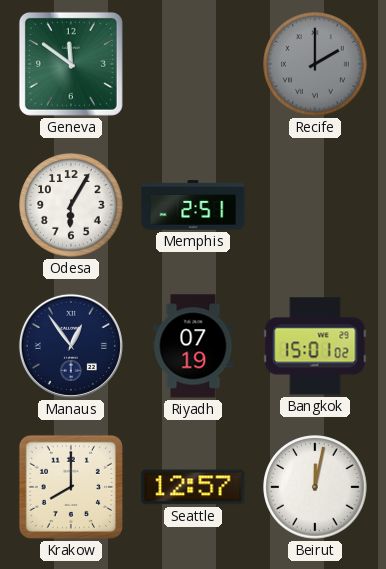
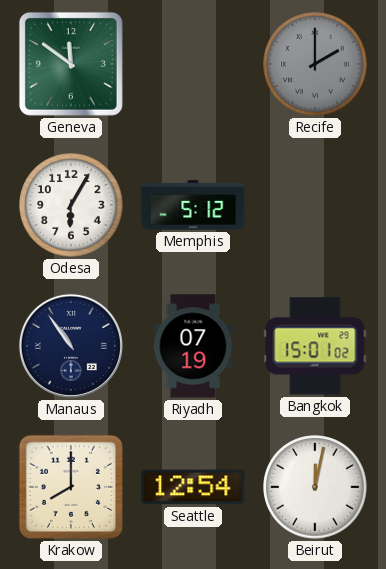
Memphis: 2:51 -> 5:12
Manaus: 12:54 -> 10:54
Seattle: 12:57 -> 12:54
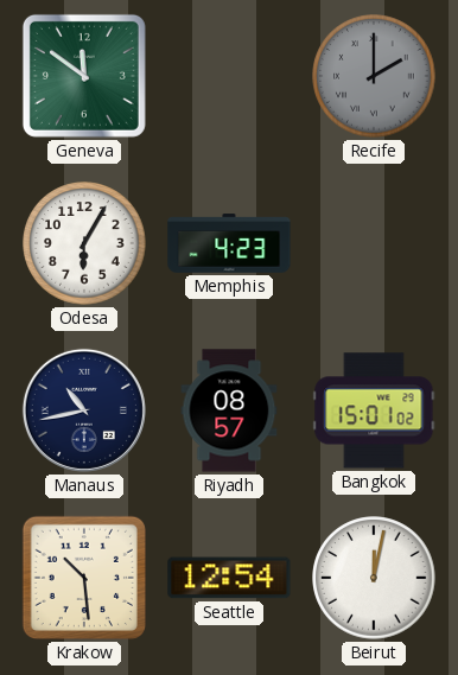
Memphis: 5:12 -> 4:23
Manaus: 10:54 -> 10:43
Riyadh: 07:19 -> 08:57
Krakow: 8:00 -> 10:29
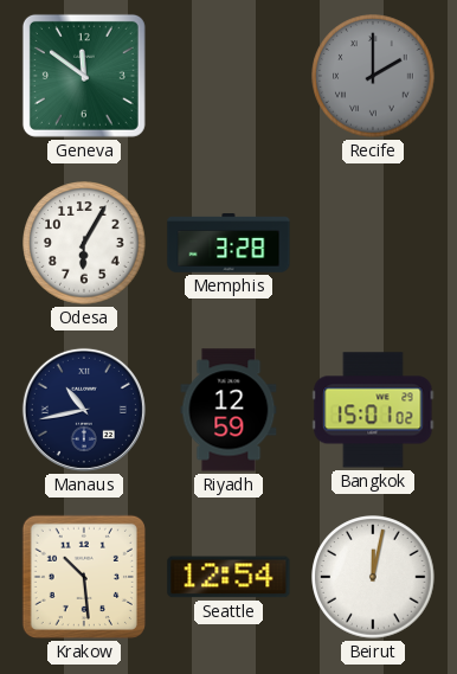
Memphis: 4:23 -> 3:28
Riyadh: 08:57 -> 12:59
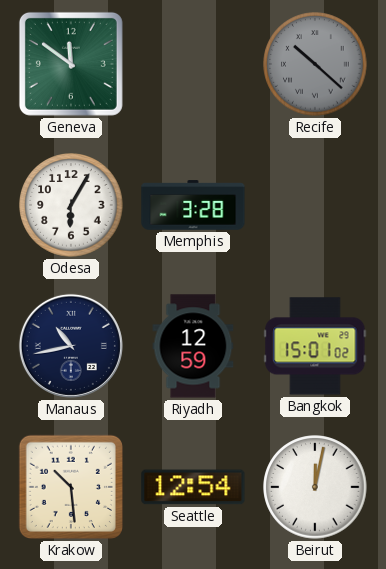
Recife: 2:00 -> 10:22
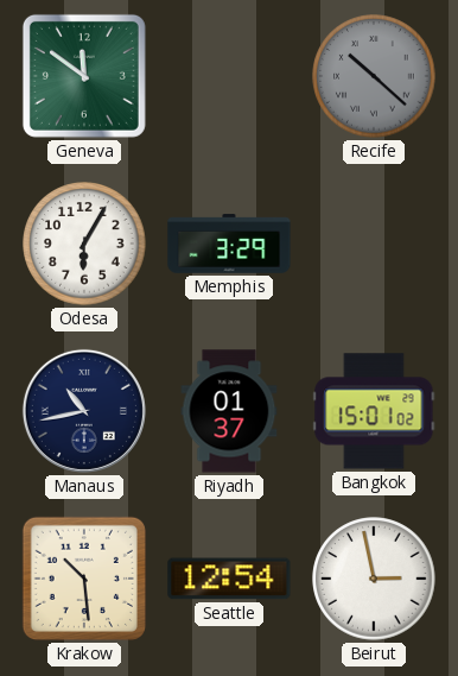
Memphis: 3:28 -> 3:29
Riyadh: 12:59 -> 01:37
Beirut: 12:02 -> 2:58
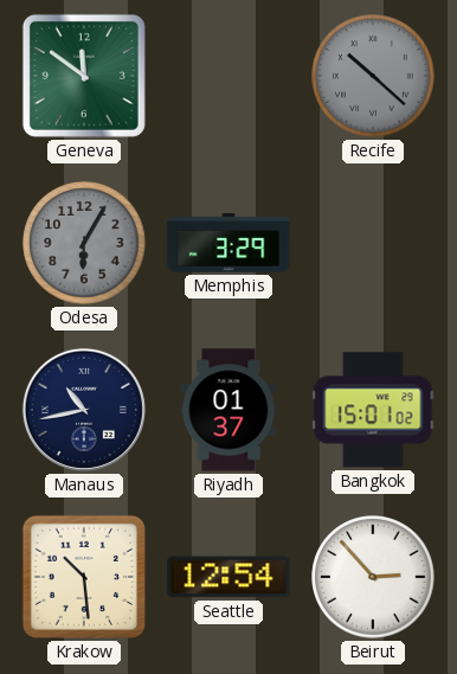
Odesa dial: white -> grey
Beirut: 2:58 -> 2:53
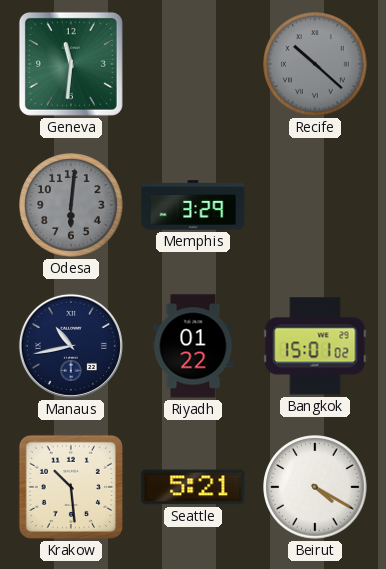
Geneva: 11:51 -> 11:31
Odesa: 6:05 -> 6:01
Riyadh: 01:37 -> 01:22
Seattle: 12:54 -> 5:21
Beirut: 2:53 -> 4:20
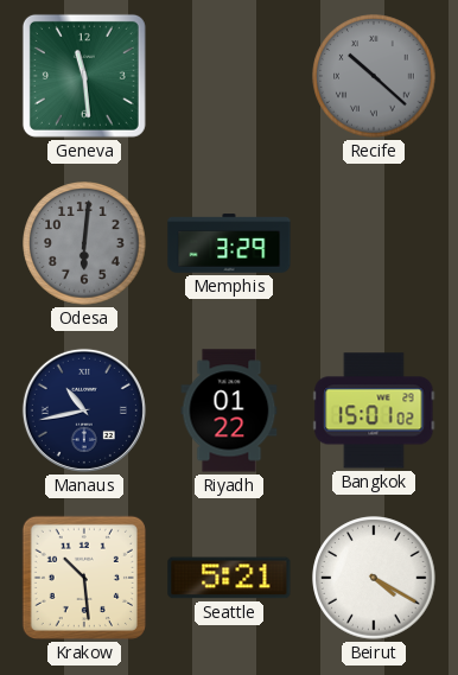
Geneva: 11:31 -> 11:29
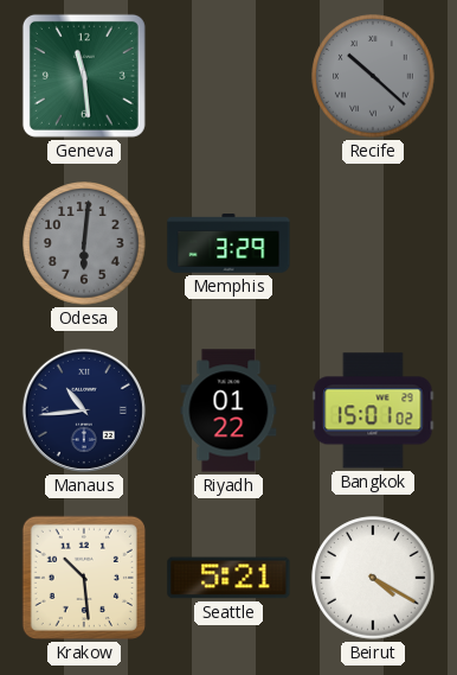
Manaus: 10:43 -> 10:44
